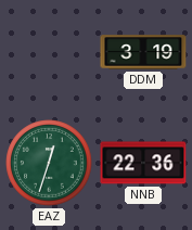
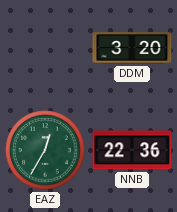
DDM: 3:19 -> 3:20
EAZ: 12:33 -> 12:35
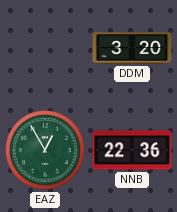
EAZ: 12:35 -> 12:55
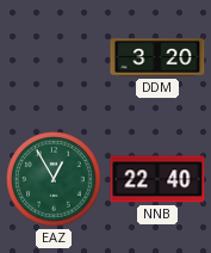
NNB: 22:36 -> 22:40
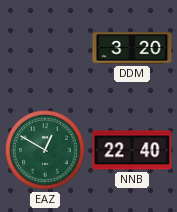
EAZ: 12:55 -> 12:50
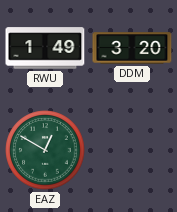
RWU: none -> 1:49
NNB: 22:40 -> none
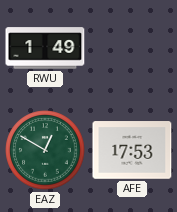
DDM: 3:20 -> none
AFE: none -> 17:53
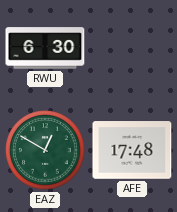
RWU: 1:49 -> 6:30
AFE: 17:53 -> 17:48
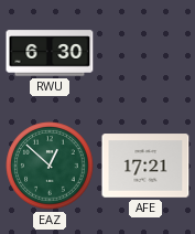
EAZ: 12:50 -> 12:52
AFE: 17:48 -> 17:21
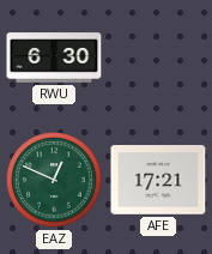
EAZ: 12:52 -> 12:49
